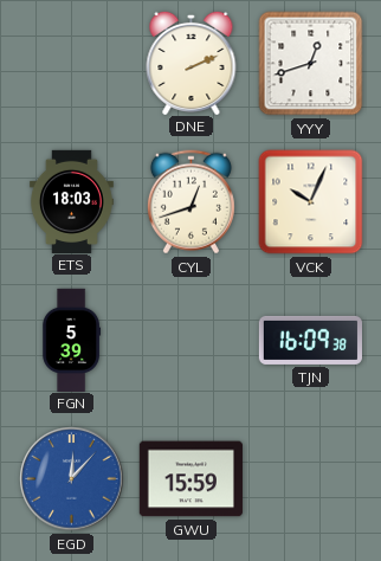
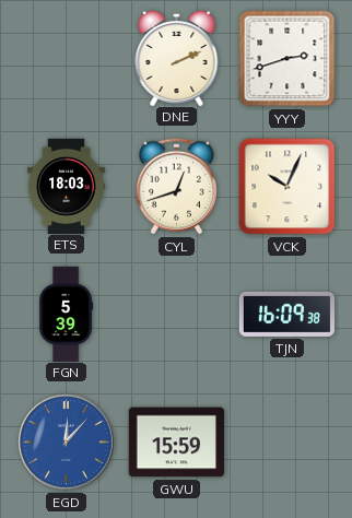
YYY: 12:42 -> 2:42
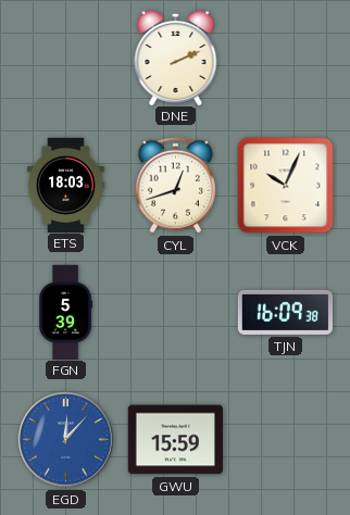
YYY: 2:42 -> none
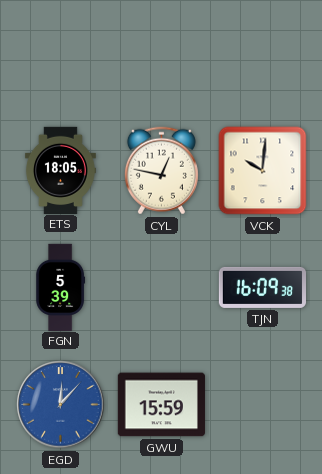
DNE: 2:11 -> none
ETS: 18:03 -> 18:05
CYL: 12:42 -> 12:47
VCK: 10:04 -> 10:01
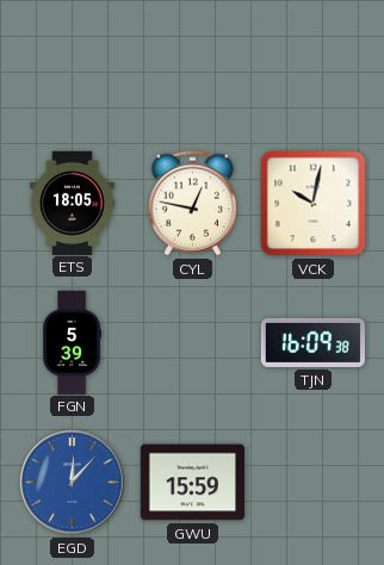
VCK: 10:01 -> 10:02
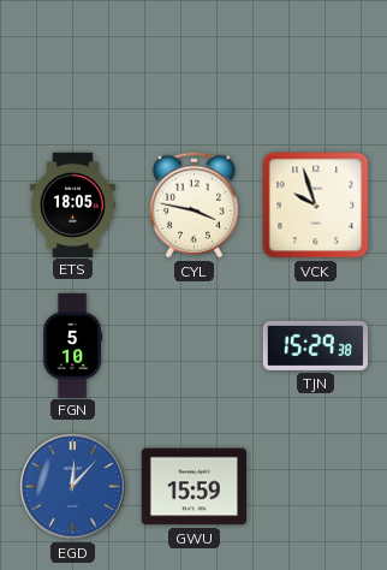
CYL: 12:47 -> 3:47
VCK: 10:02 -> 9:57
FGN: 5:39 -> 5:10
TJN: 16:09 -> 15:29
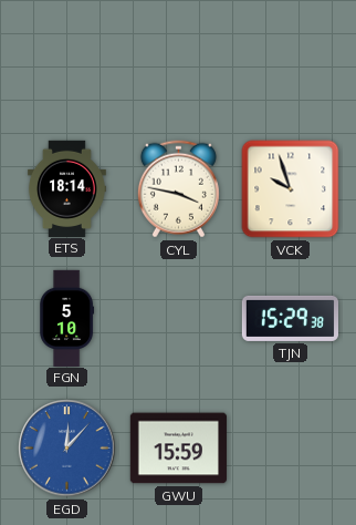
ETS: 18:05 -> 18:14
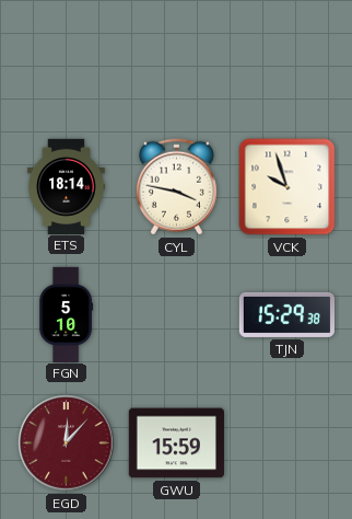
EGD dial: blue -> burgundy
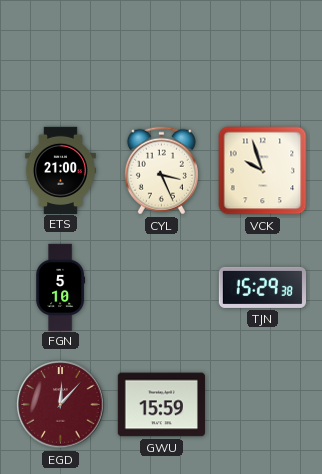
ETS: 18:14 -> 21:00
CYL: 3:47 -> 3:26
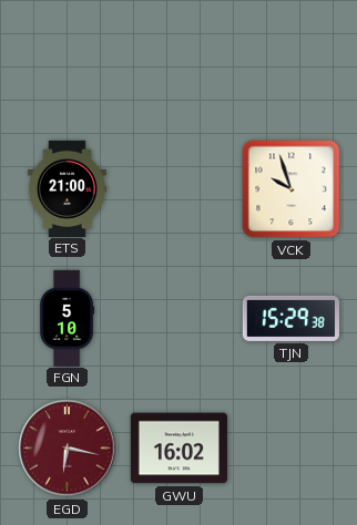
CYL: 3:26 -> none
EGD: 12:07 -> 6:17
GWU: 15:59 -> 16:02
